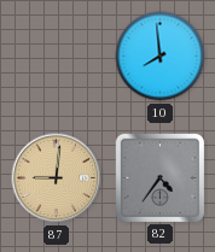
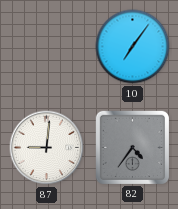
10: 7:59 -> 7:06
87 dial: champagne -> white
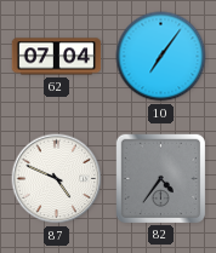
62: none -> 07:04
87: 9:01 -> 4:49
